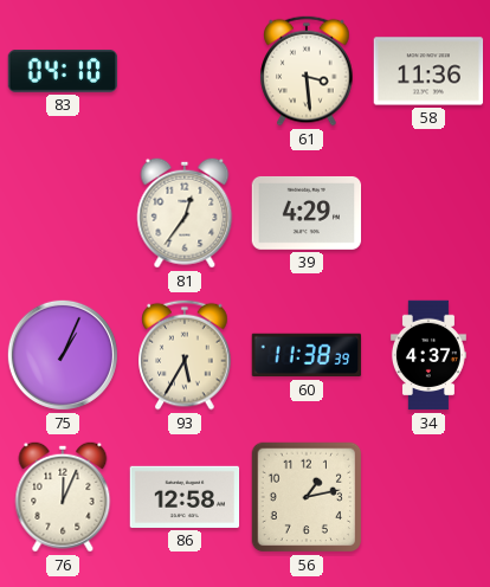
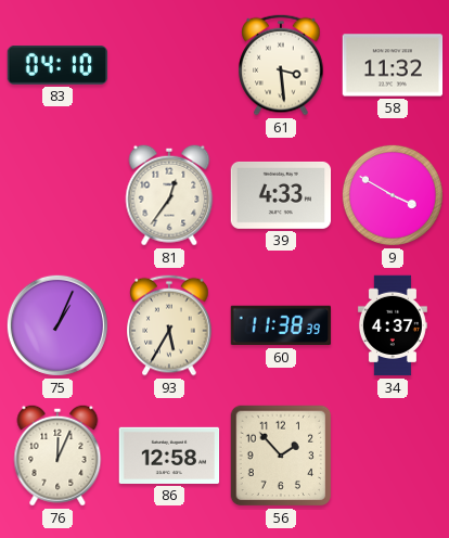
58: 11:36 -> 11:32
39: 4:29 -> 4:33
9: none -> 3:50
56: 1:13 -> 1:53
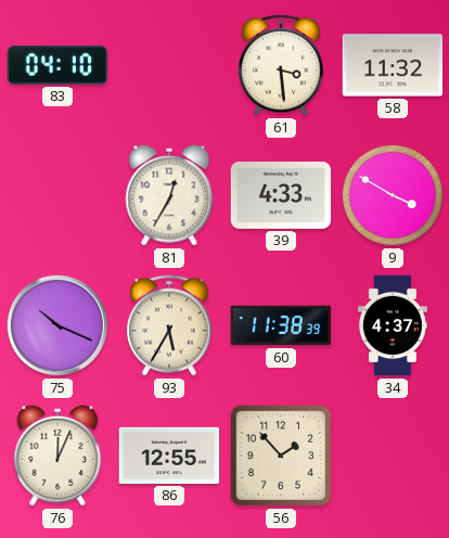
81: 12:36 -> 12:35
75: 1:04 -> 10:19
86: 12:58 -> 12:55
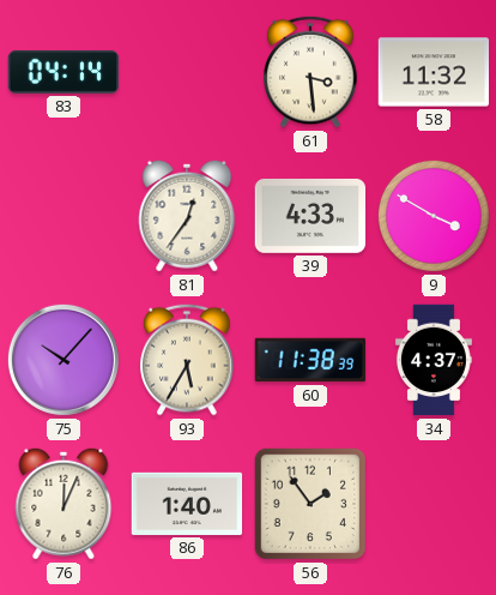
83: 04:10 -> 04:14
81: 12:35 -> 12:36
75: 10:19 -> 10:07
86: 12:55 -> 1:40
56: 1:53 -> 1:54
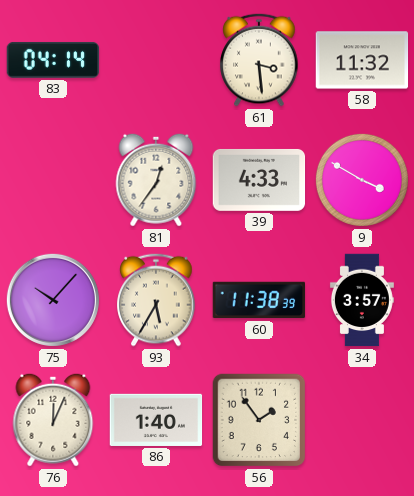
34: 4:37 -> 3:57
